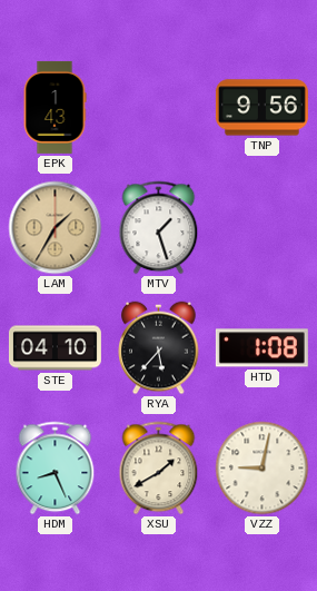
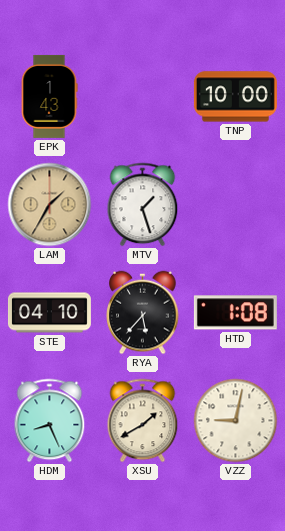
TNP: 9:56 -> 10:00
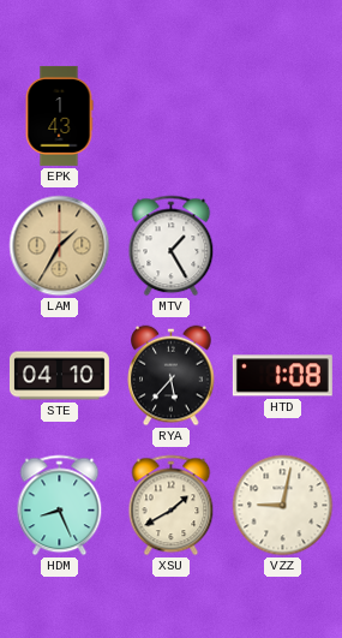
TNP: 10:00 -> none
MTV: 1:27 -> 1:25
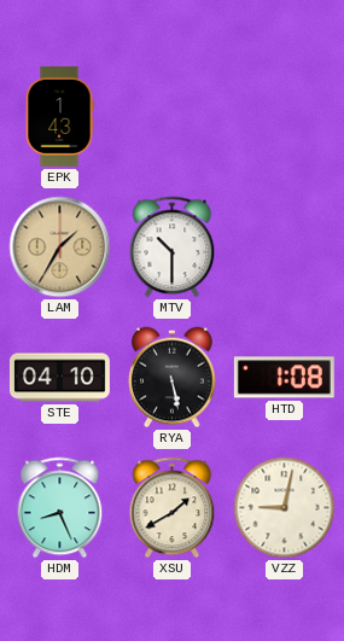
MTV: 1:25 -> 10:30
RYA: 5:37 -> 5:28
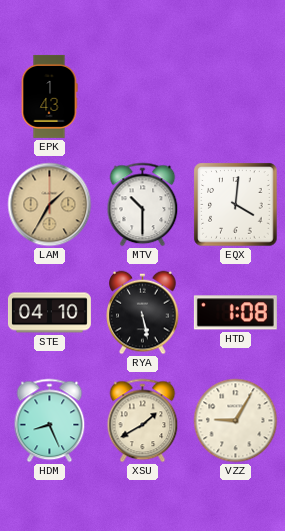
EQX: none -> 4:01
VZZ: 9:02 -> 9:05
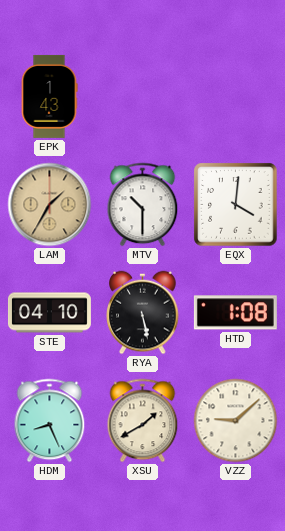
VZZ: 9:05 -> 9:08
